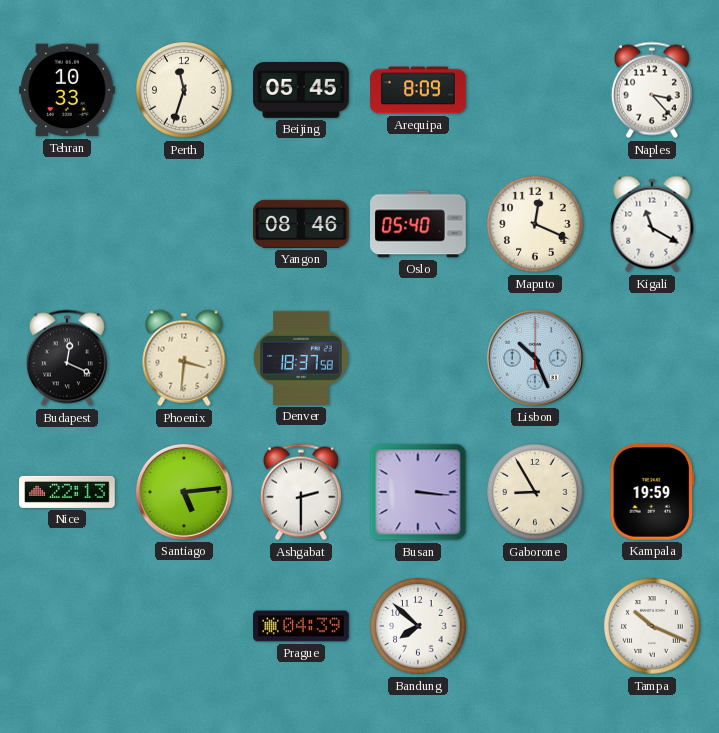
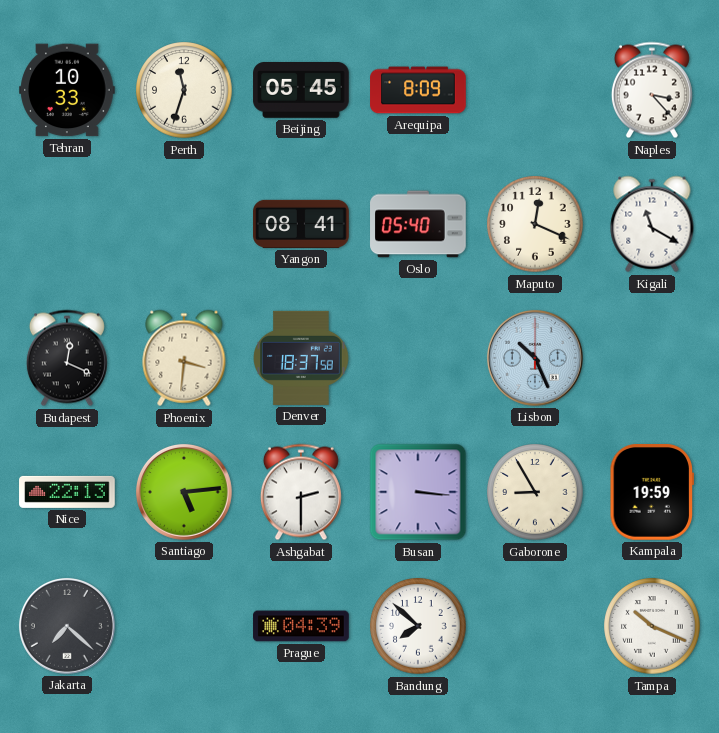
Yangon: 08:46 -> 08:41
Jakarta: none -> 7:22
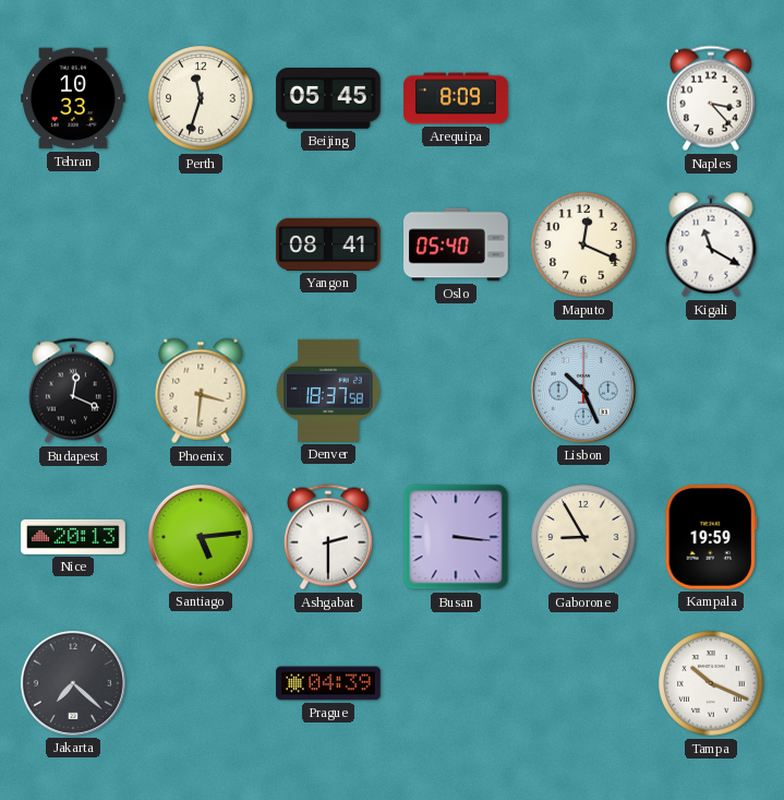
Nice: 22:13 -> 20:13
Bandung: 7:52 -> none
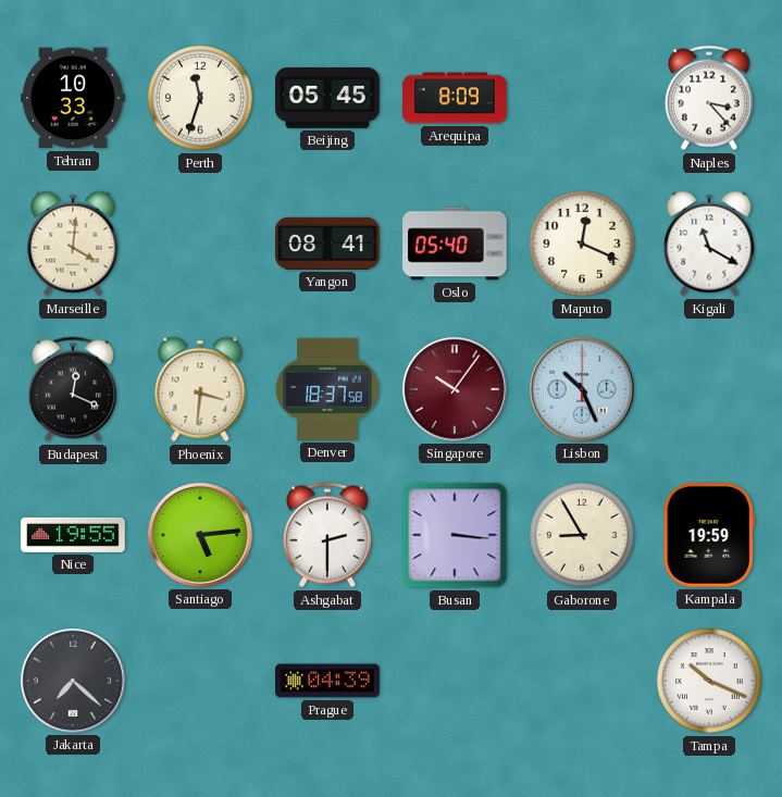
Marseille: none -> 4:01
Singapore: none -> 10:06
Nice: 20:13 -> 19:55
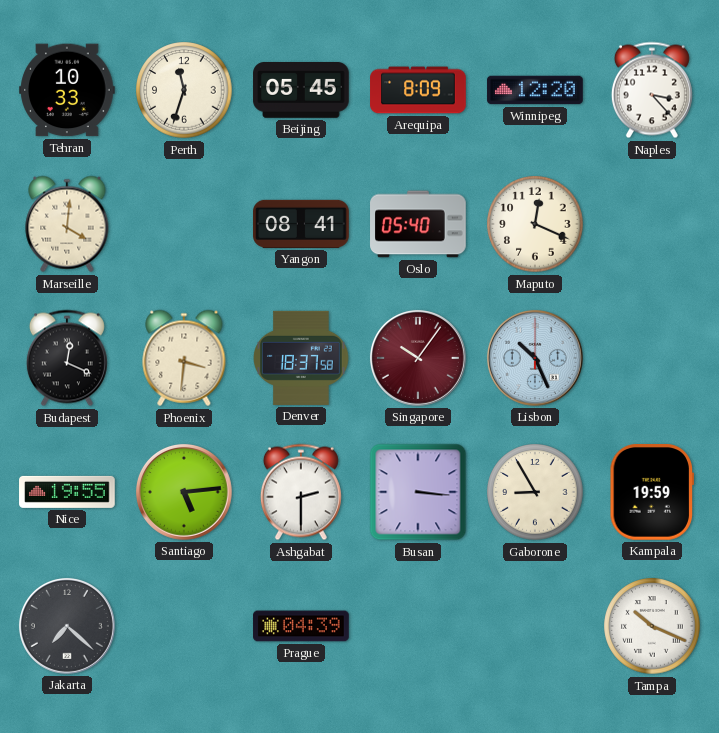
Winnipeg: none -> 12:20
Kigali: 11:20 -> none
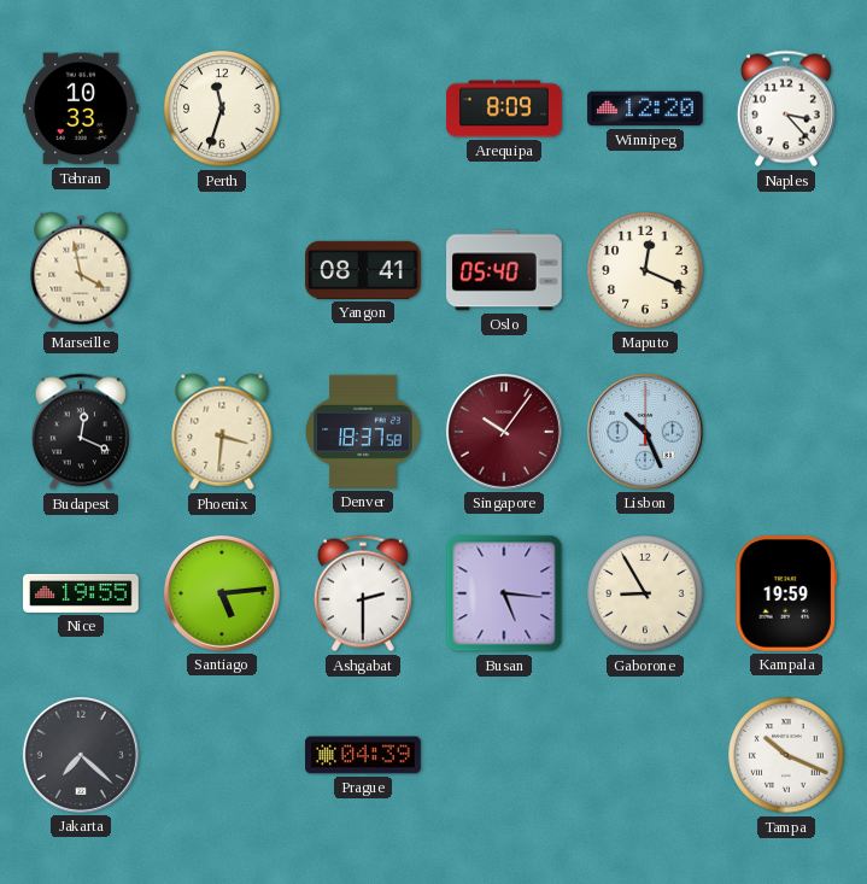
Beijing: 05:45 -> none
Marseille: 4:01 -> 3:58
Busan: 3:16 -> 5:16
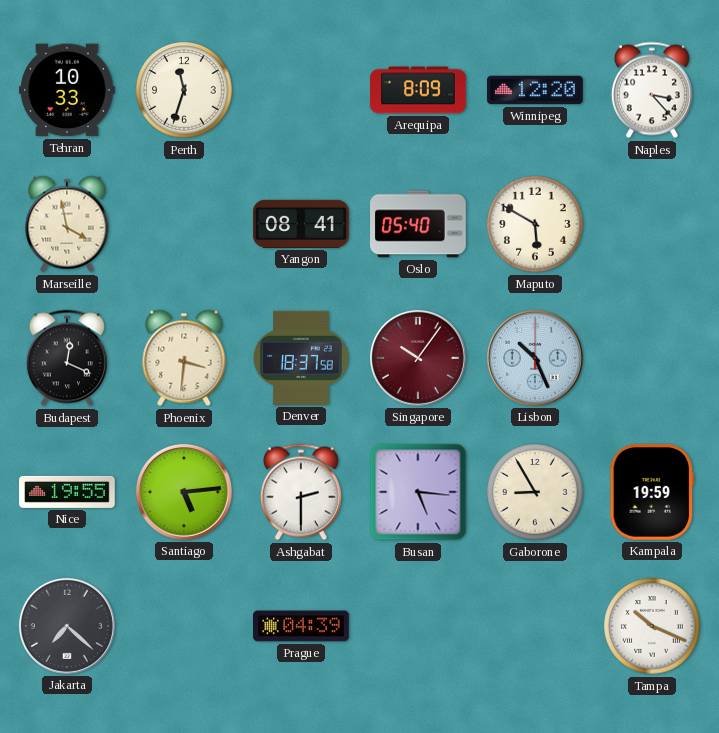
Maputo: 12:19 -> 5:50
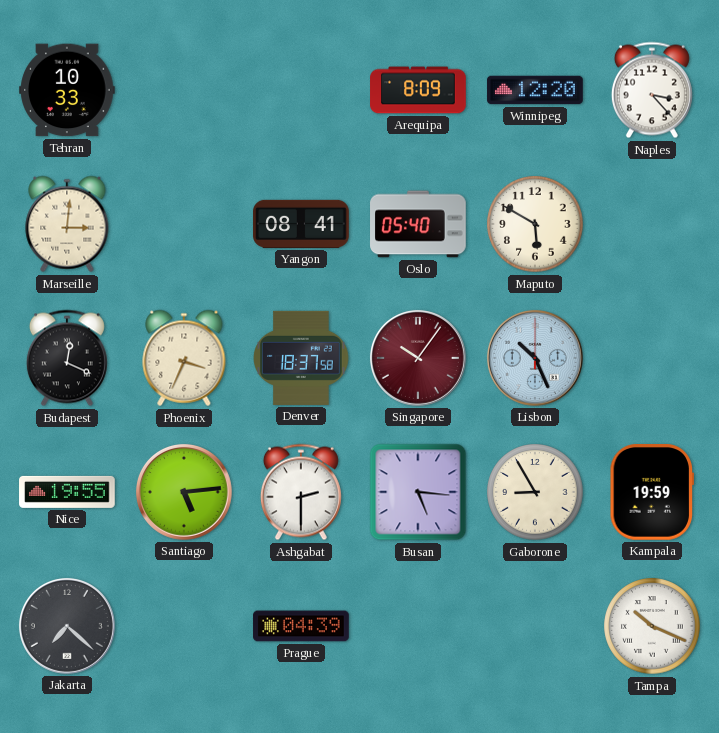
Perth: 11:33 -> none
Marseille: 3:58 -> 3:01
Phoenix: 3:31 -> 3:34
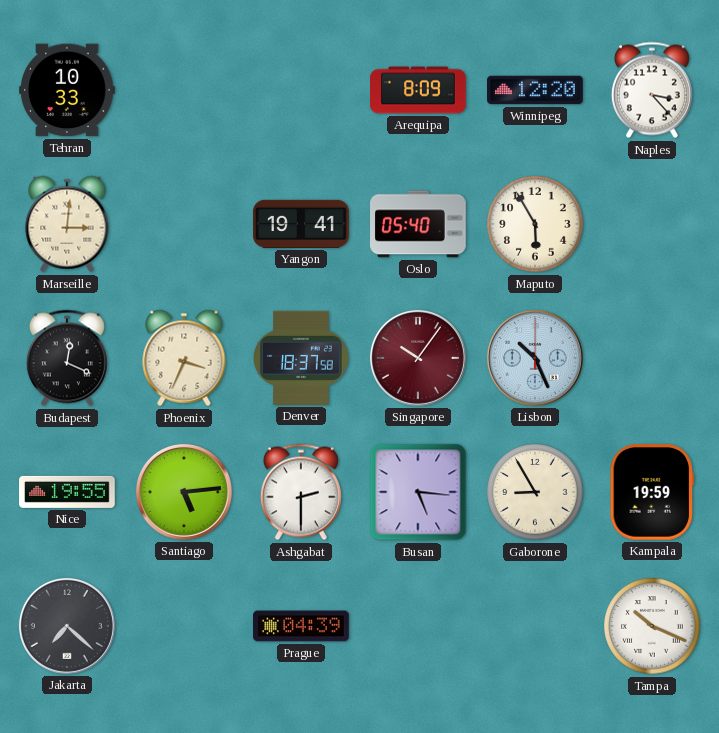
Yangon: 08:41 -> 19:41
Maputo: 5:50 -> 5:55
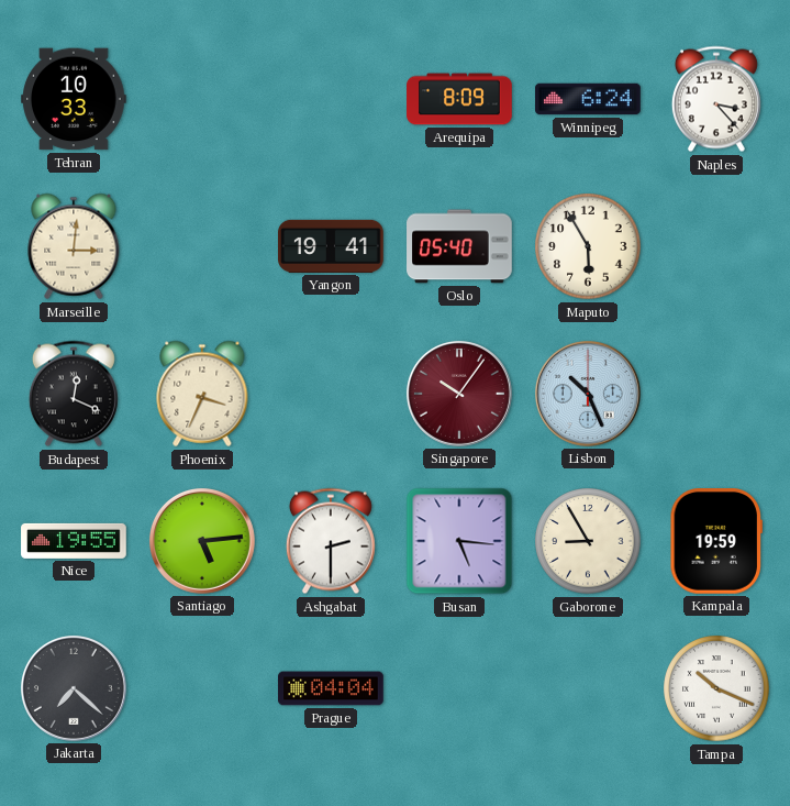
Winnipeg: 12:20 -> 6:24
Denver: 18:37 -> none
Prague: 04:39 -> 04:04
